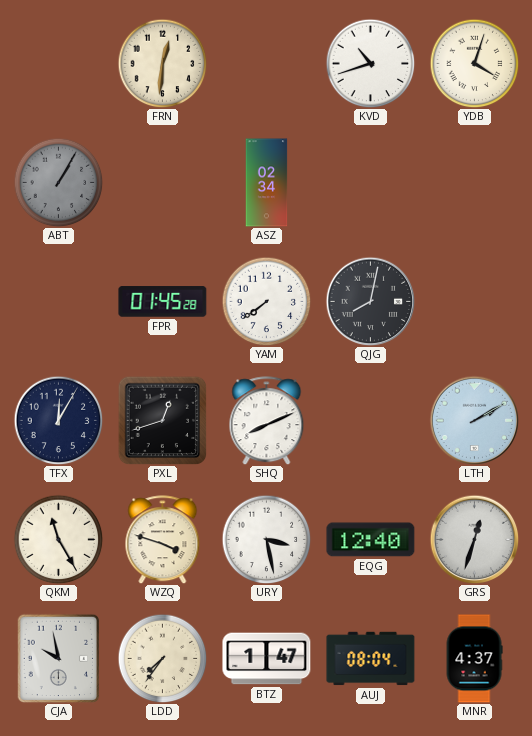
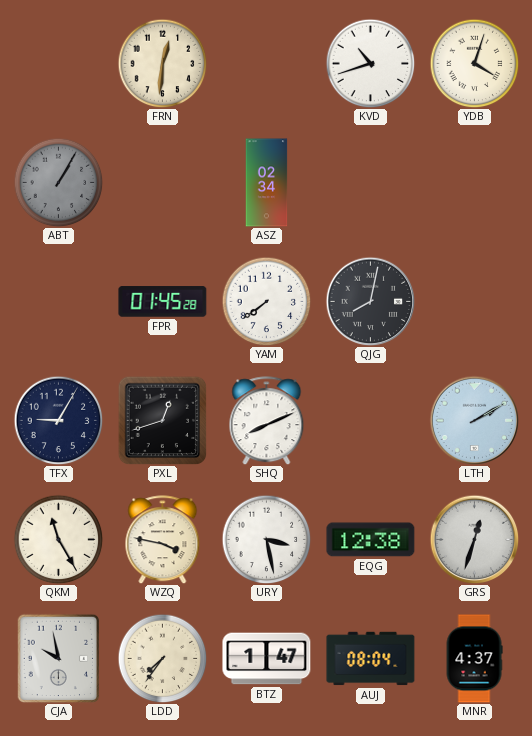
TFX: 12:05 -> 9:05
WZQ: 3:48 -> 3:47
EQG: 12:40 -> 12:38
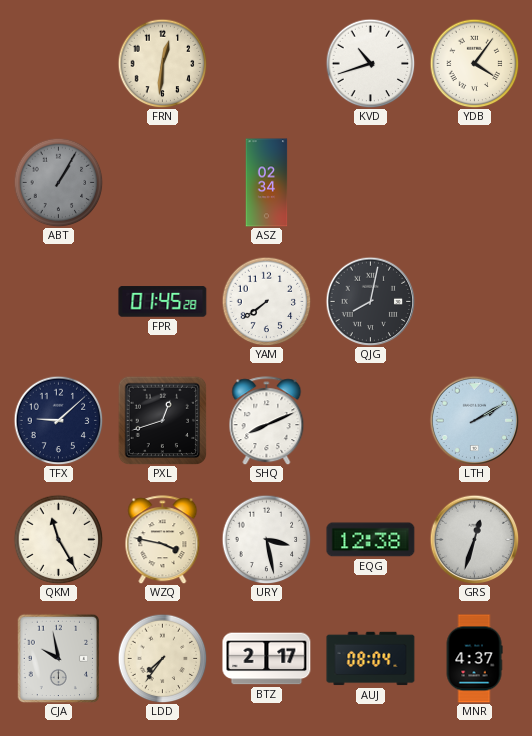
YDB: 4:03 -> 4:06
TFX: 9:05 -> 9:08
BTZ: 1:47 -> 2:17
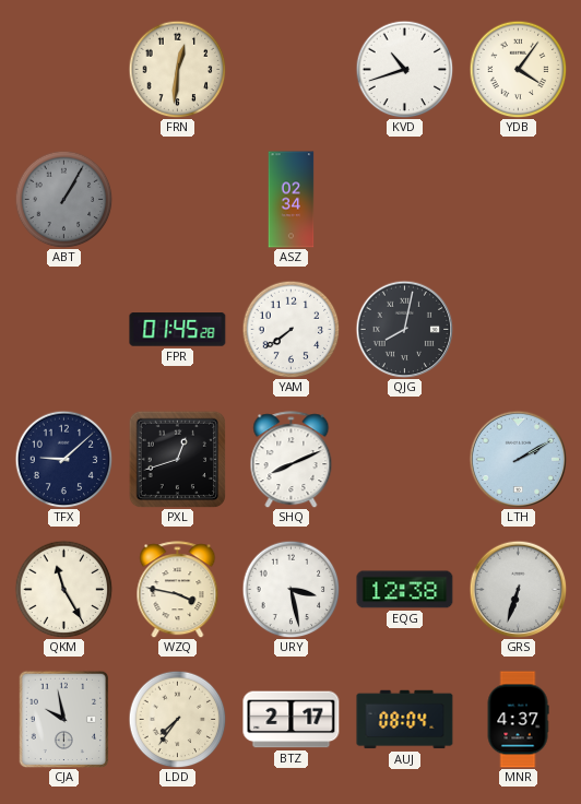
GRS: 12:33 -> 6:33
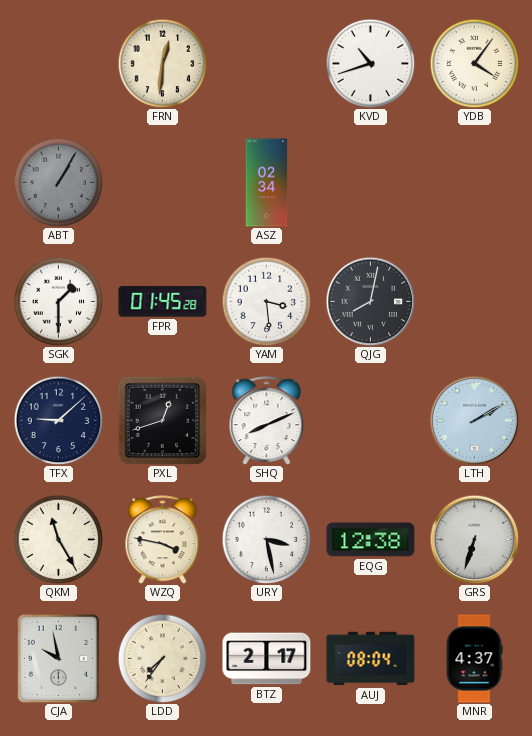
SGK: none -> 1:30
YAM: 7:39 -> 3:29
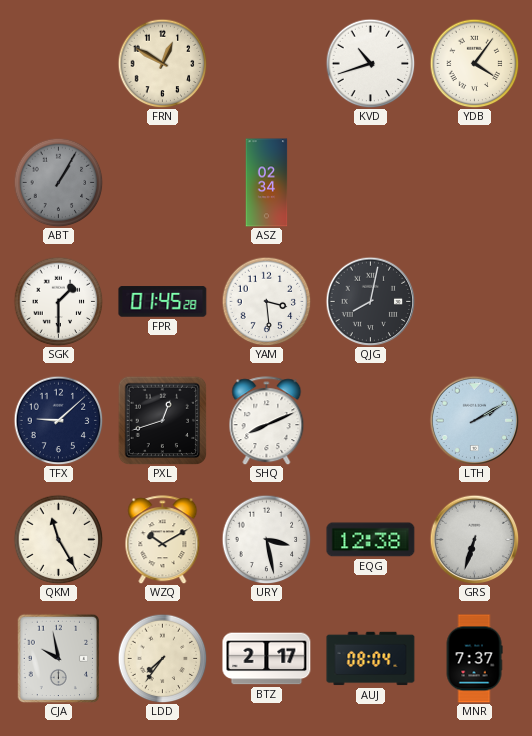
FRN: 12:31 -> 12:50
WZQ: 3:47 -> 10:10
MNR: 4:37 -> 7:37
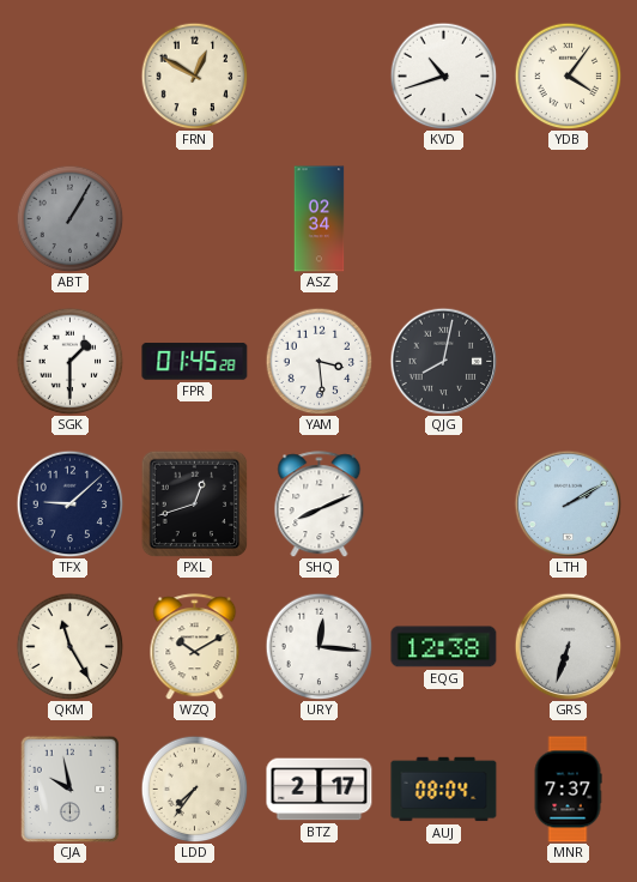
URY: 3:28 -> 12:16
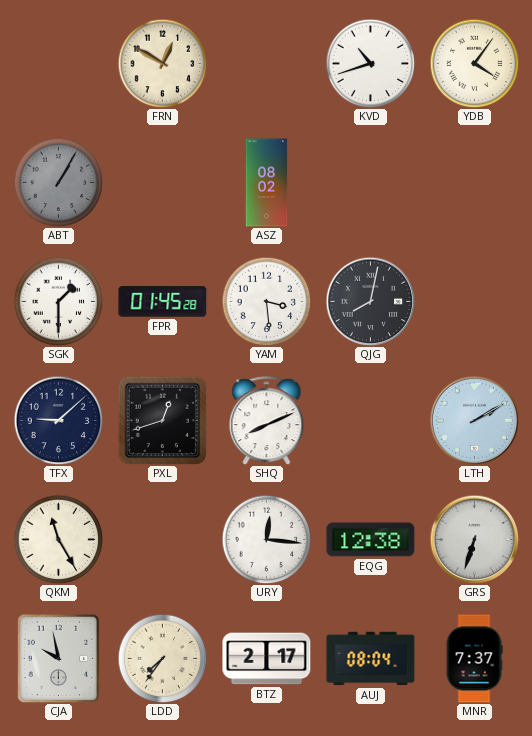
ASZ: 02:34 -> 08:02
WZQ: 10:10 -> none
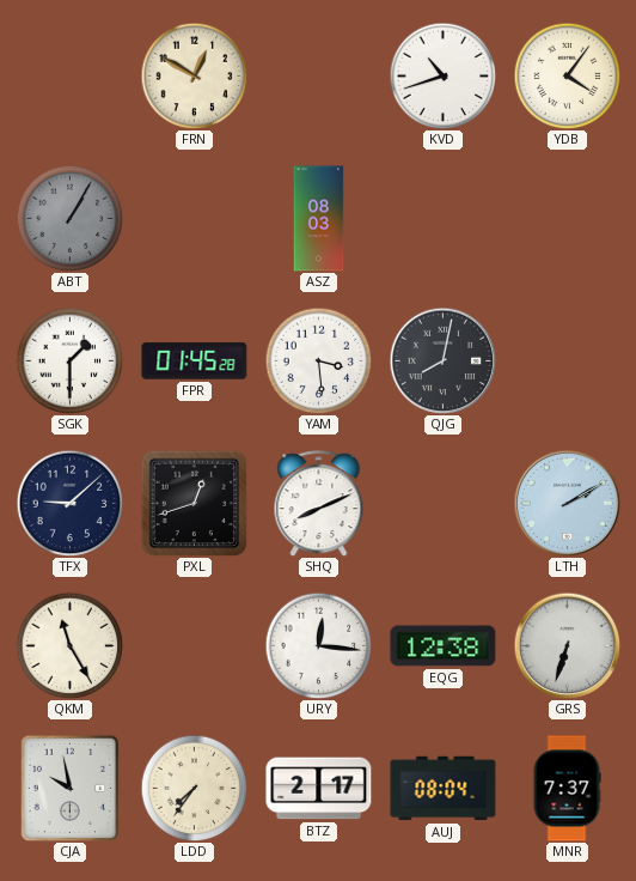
ASZ: 08:02 -> 08:03
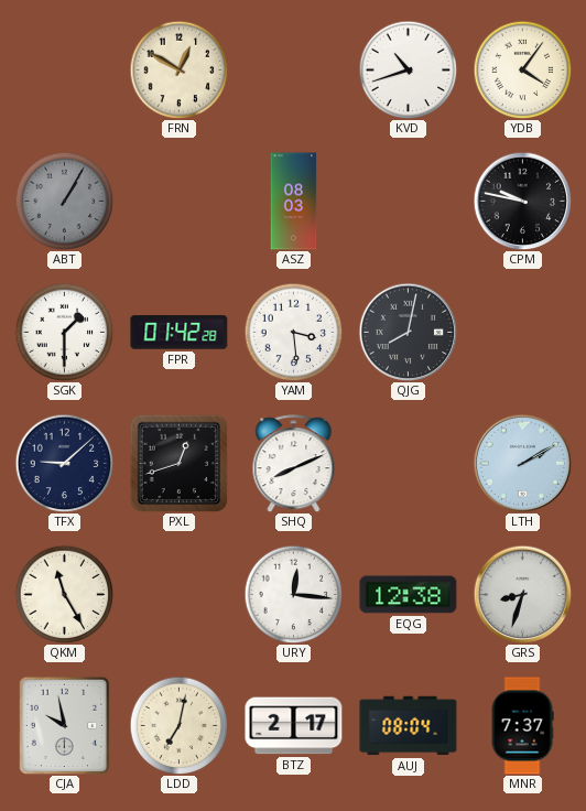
CPM: none -> 9:47
FPR: 01:45 -> 01:42
GRS: 6:33 -> 8:33
LDD: 7:36 -> 7:02
